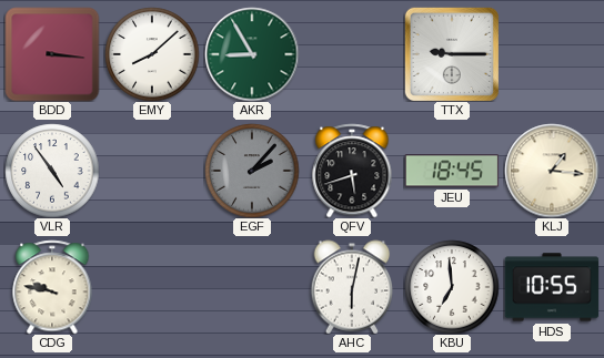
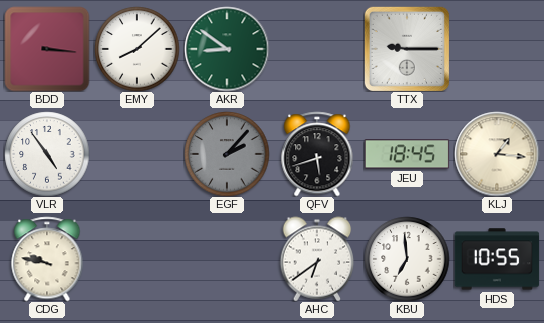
AKR: 8:55 -> 8:51
AHC: 6:02 -> 6:39
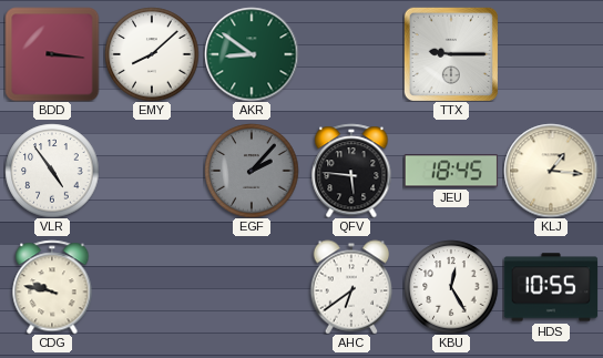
QFV: 5:42 -> 5:46
KBU: 6:59 -> 12:25
